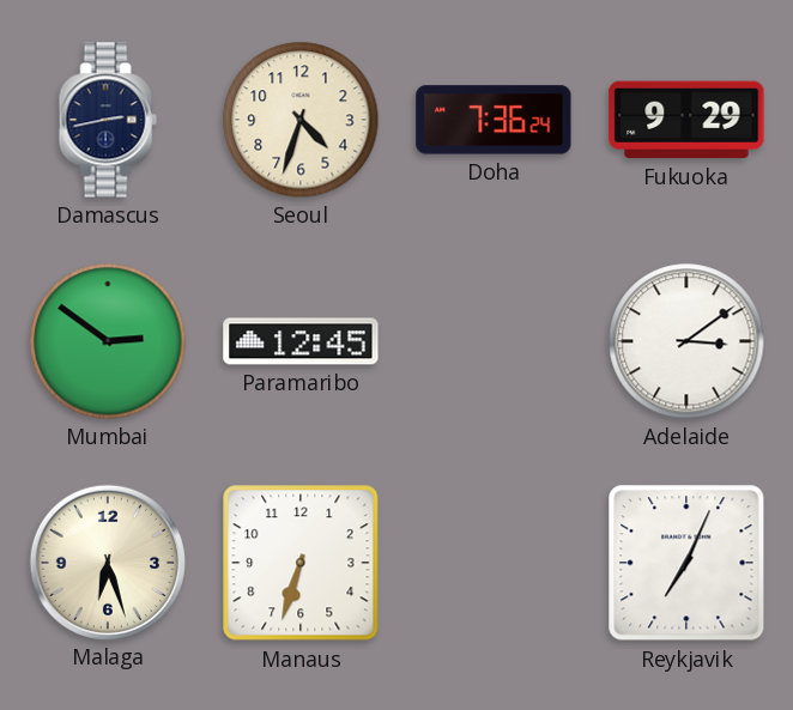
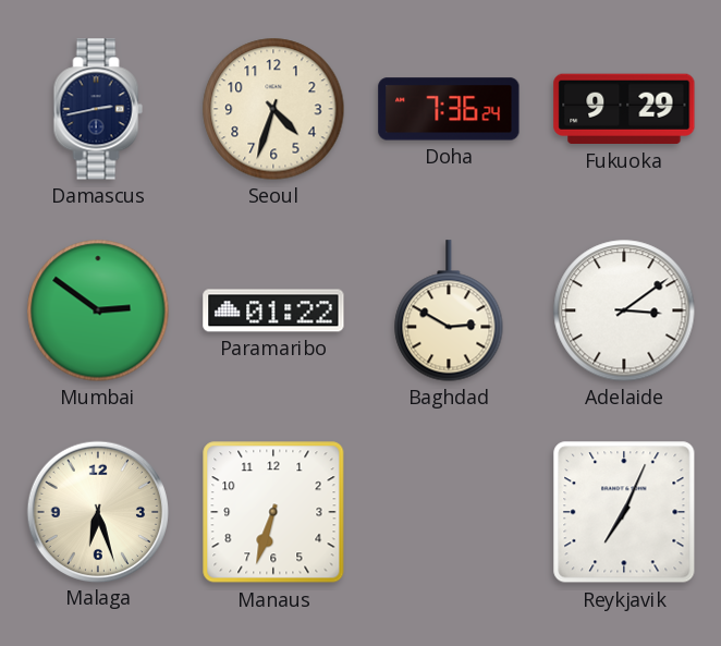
Paramaribo: 12:45 -> 01:22
Baghdad: none -> 2:50
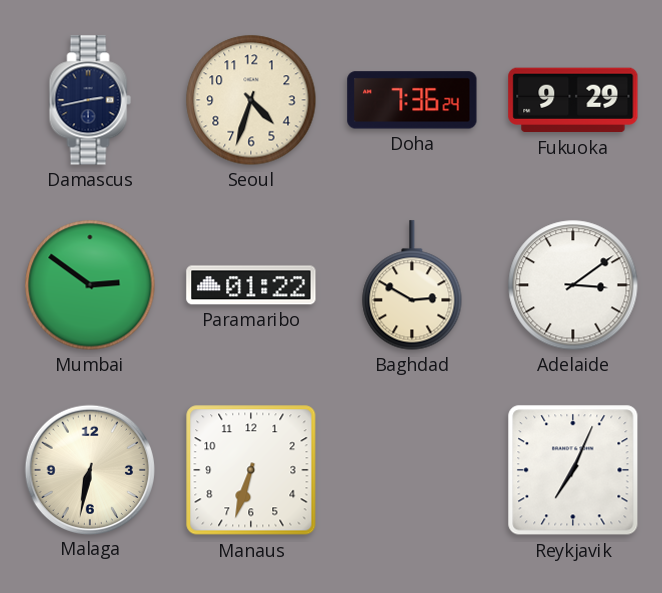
Malaga: 6:27 -> 6:32
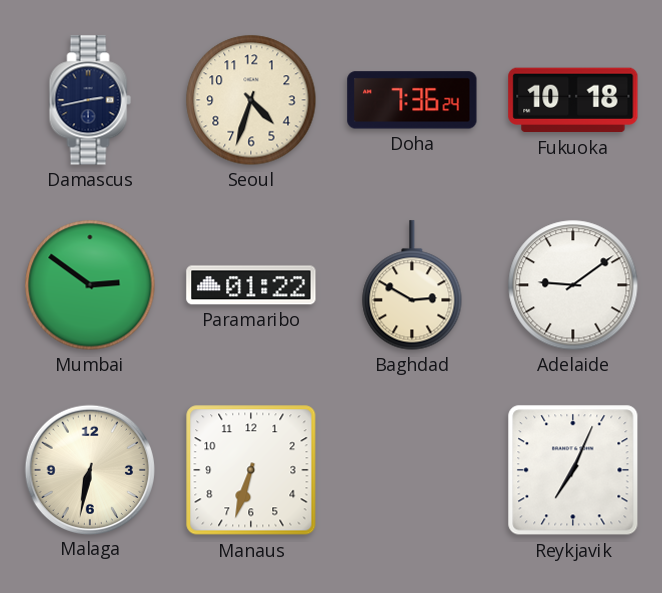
Fukuoka: 9:29 -> 10:18
Adelaide: 3:09 -> 9:09
